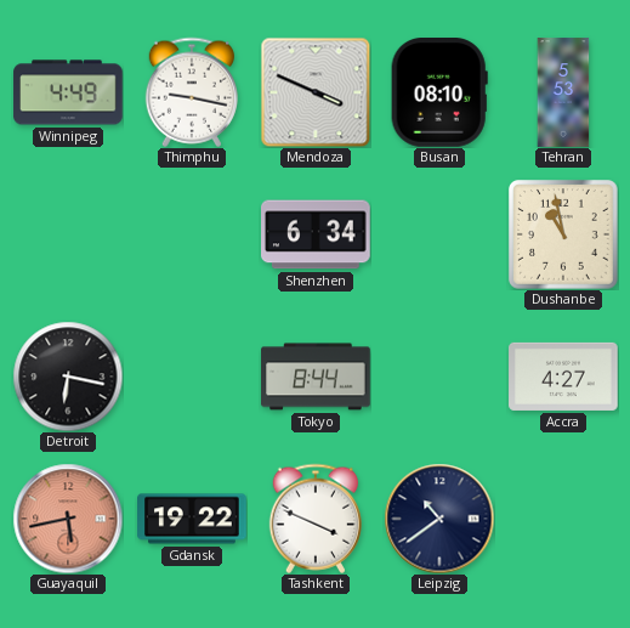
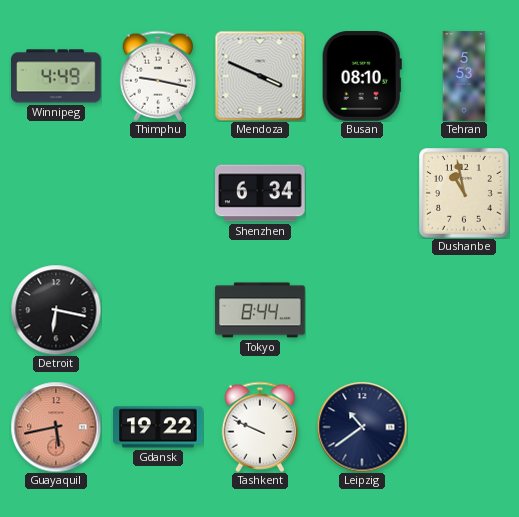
Accra: 4:27 -> none
Tashkent: 3:49 -> 9:49
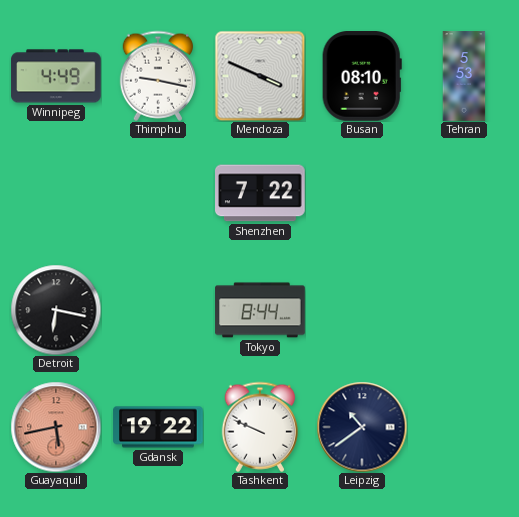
Shenzhen: 6:34 -> 7:22
Dushanbe: 10:58 -> none
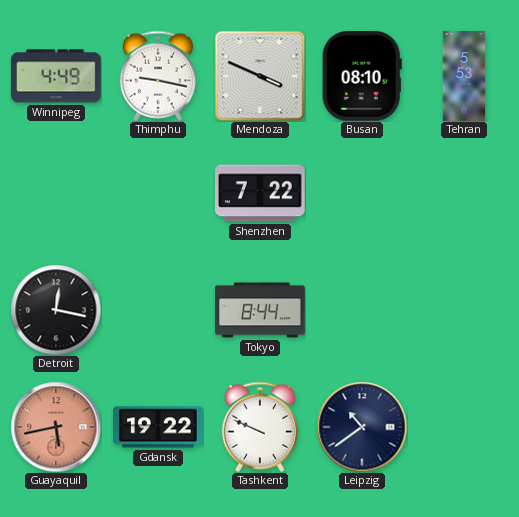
Detroit: 6:17 -> 12:17
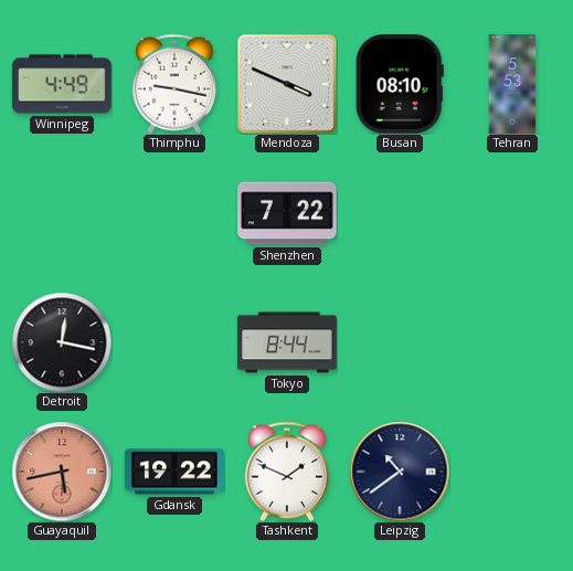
Tashkent: 9:49 -> 1:49
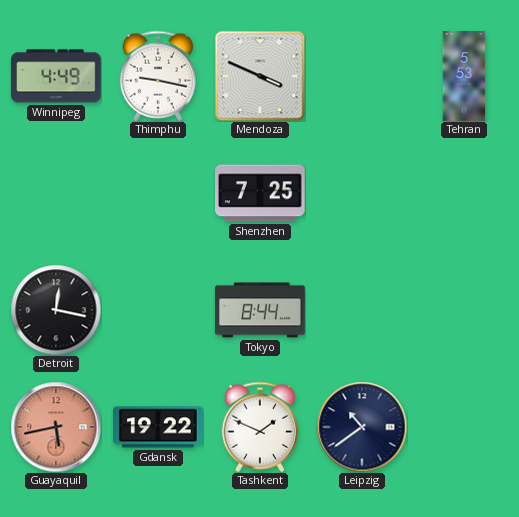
Busan: 08:10 -> none
Shenzhen: 7:22 -> 7:25
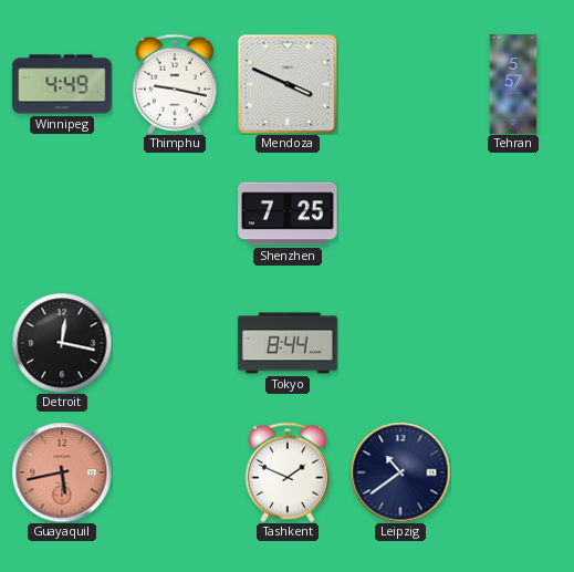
Tehran: 5:53 -> 5:57
Gdansk: 19:22 -> none
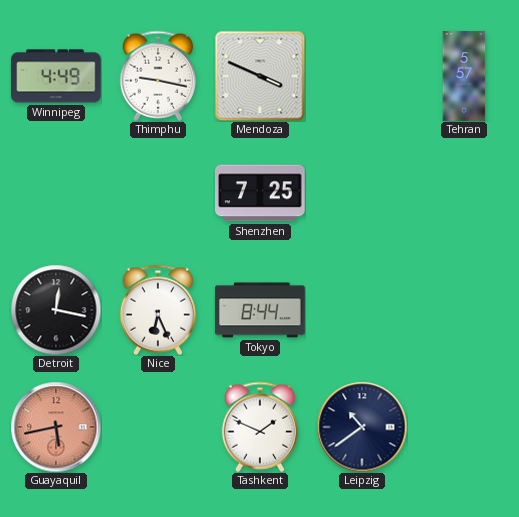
Nice: none -> 6:26
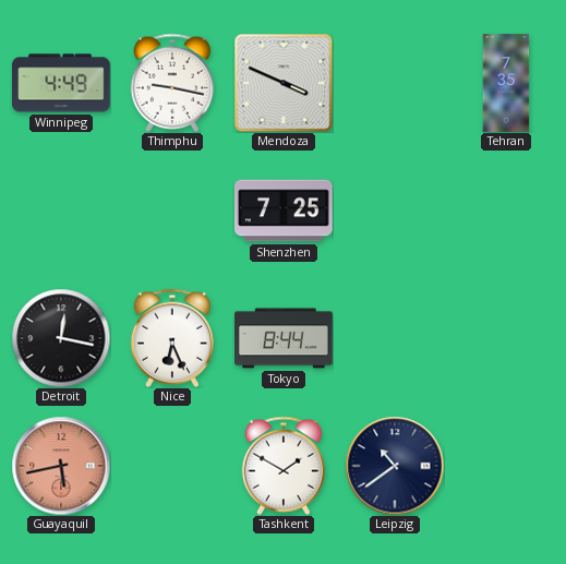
Tehran: 5:57 -> 7:35
Tashkent: 1:49 -> 1:50
